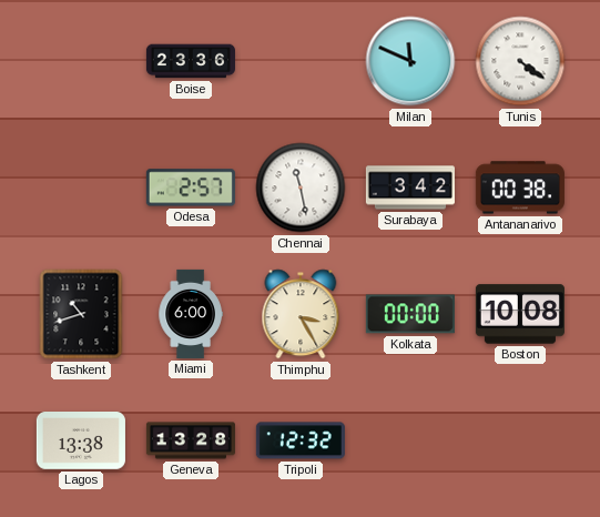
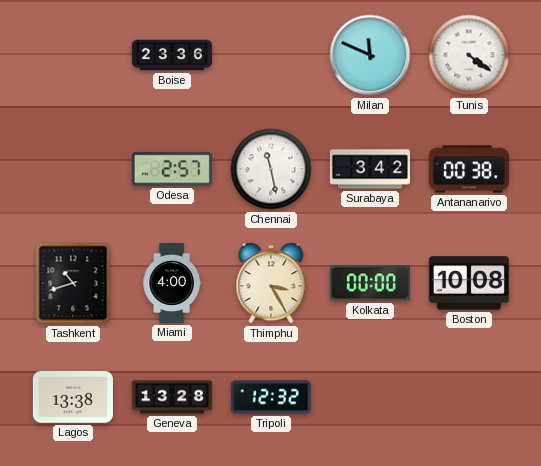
Miami: 6:00 -> 4:00
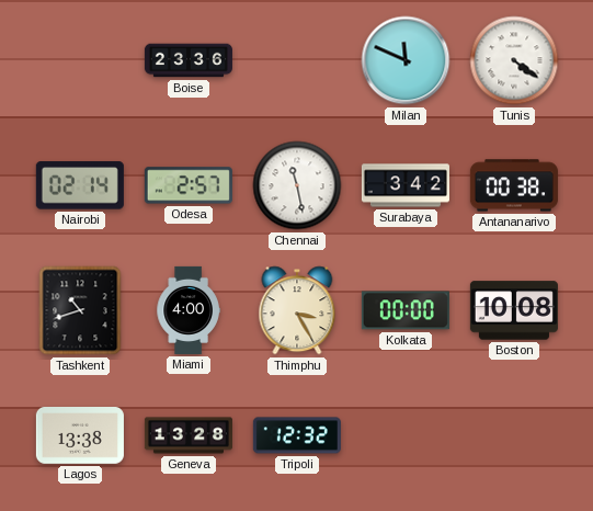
Nairobi: none -> 02:14
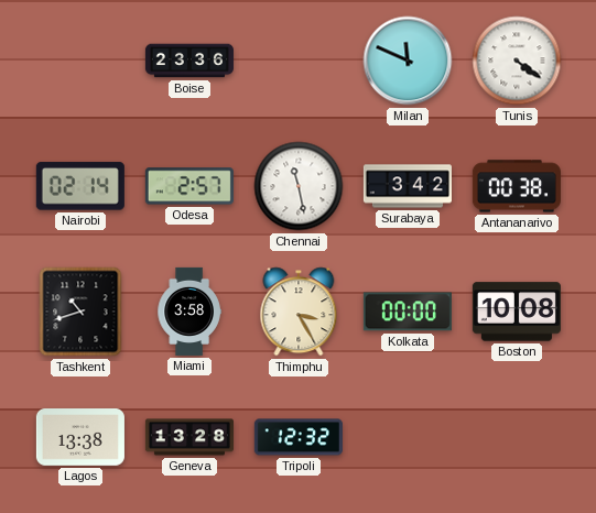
Miami: 4:00 -> 3:58
